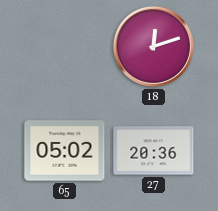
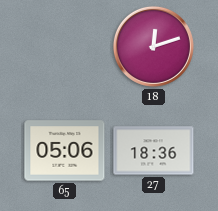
65: 05:02 -> 05:06
27: 20:36 -> 18:36
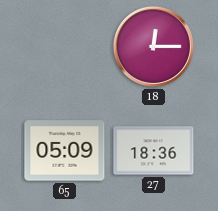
18: 12:12 -> 12:15
65: 05:06 -> 05:09
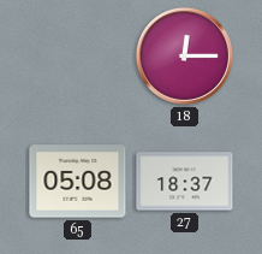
65: 05:09 -> 05:08
27: 18:36 -> 18:37
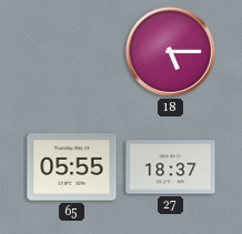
18: 12:15 -> 5:15
65: 05:08 -> 05:55
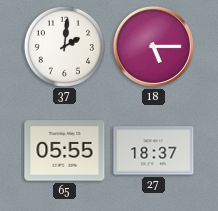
37: none -> 2:01
